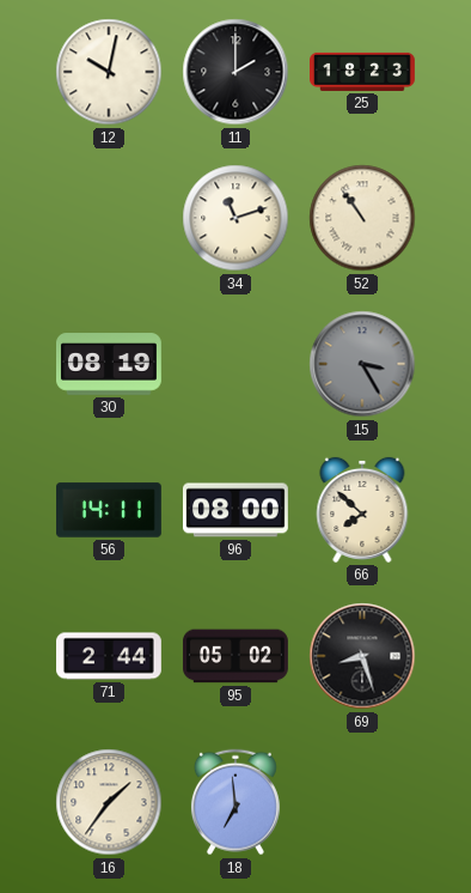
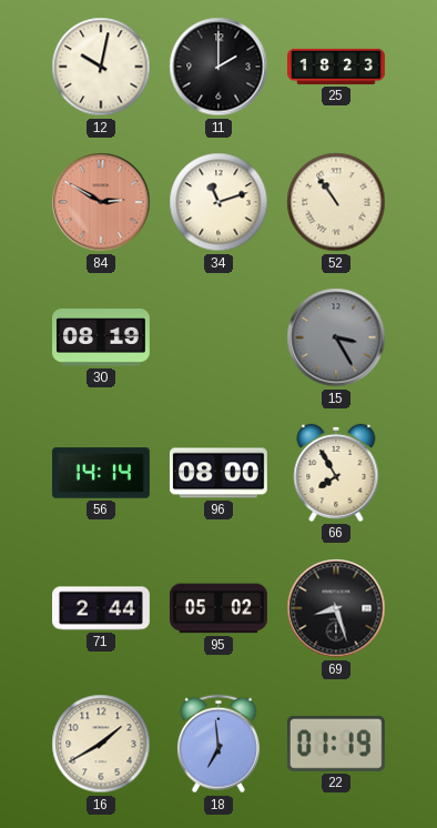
84: none -> 2:50
56: 14:11 -> 14:14
66: 7:52 -> 7:55
16: 1:36 -> 1:40
22: none -> 01:19
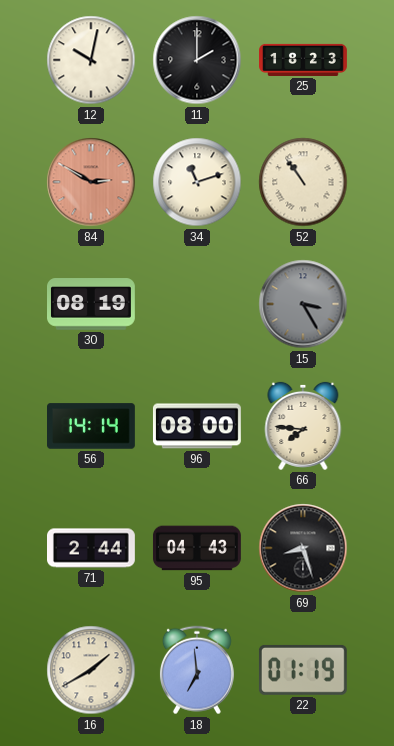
66: 7:55 -> 7:46
95: 05:02 -> 04:43
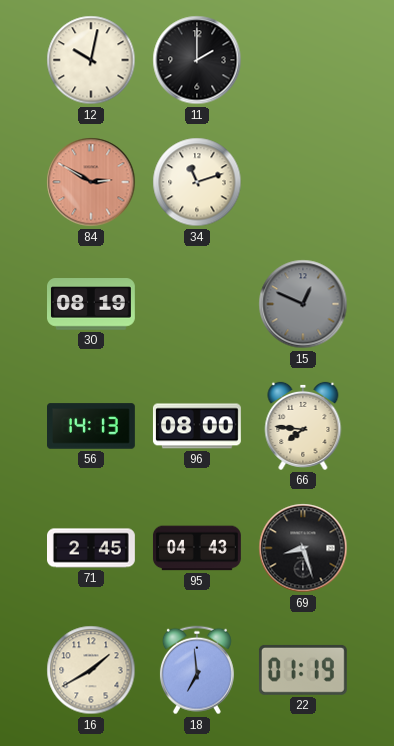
25: 18:23 -> none
52: 10:54 -> none
15: 3:25 -> 12:49
56: 14:14 -> 14:13
71: 2:44 -> 2:45
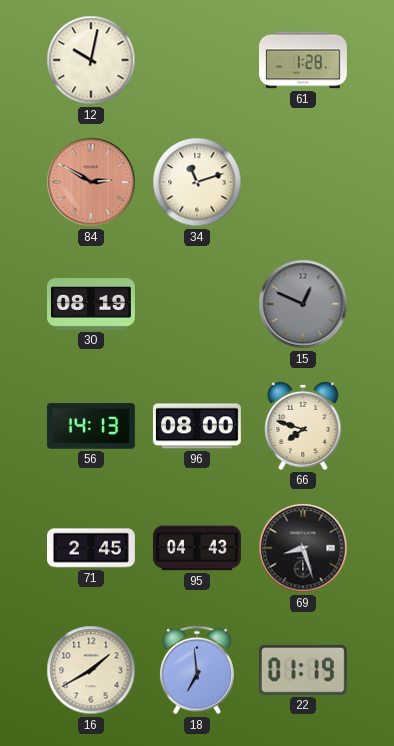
11: 2:00 -> none
61: none -> 1:28
66: 7:46 -> 7:48
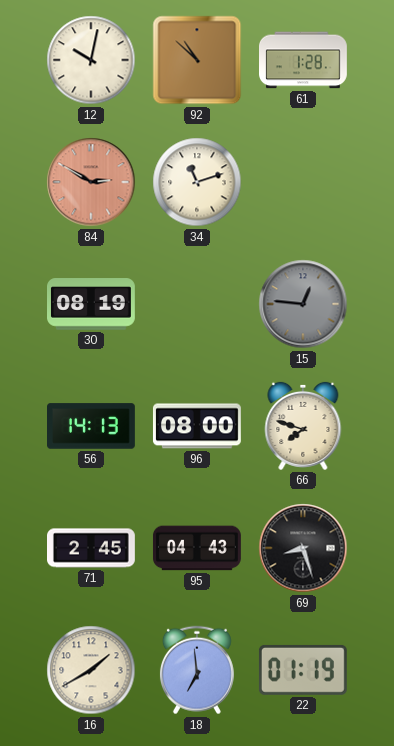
92: none -> 10:52
15: 12:49 -> 12:46
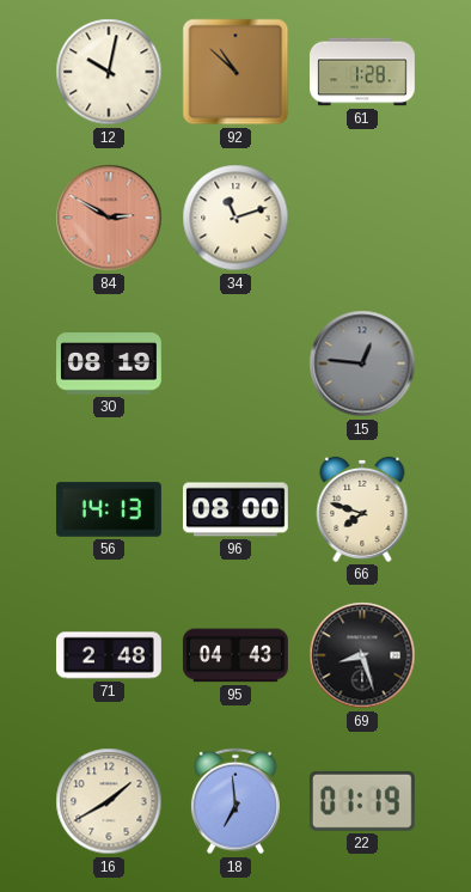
71: 2:45 -> 2:48
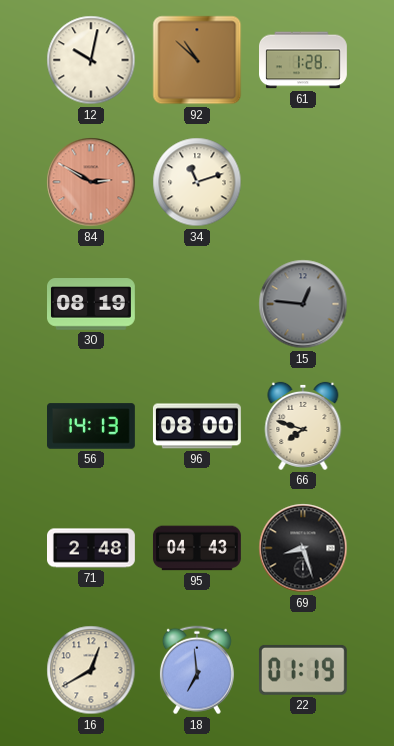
16: 1:40 -> 12:40
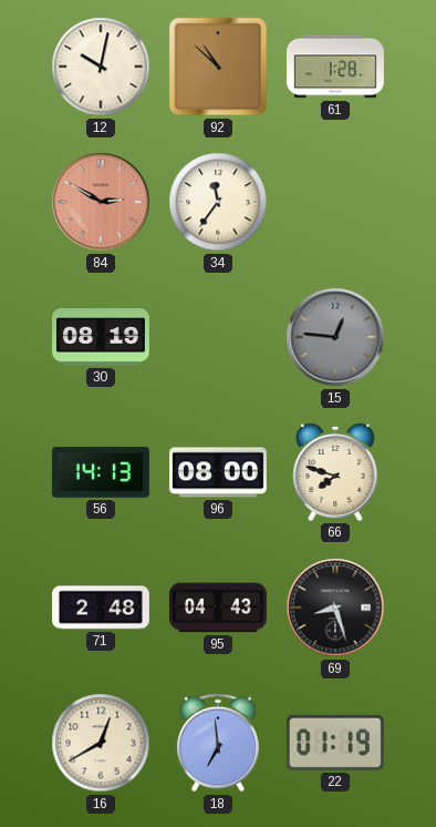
34: 11:12 -> 11:36
